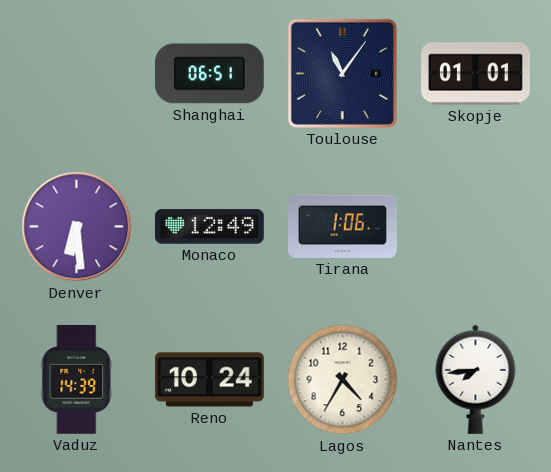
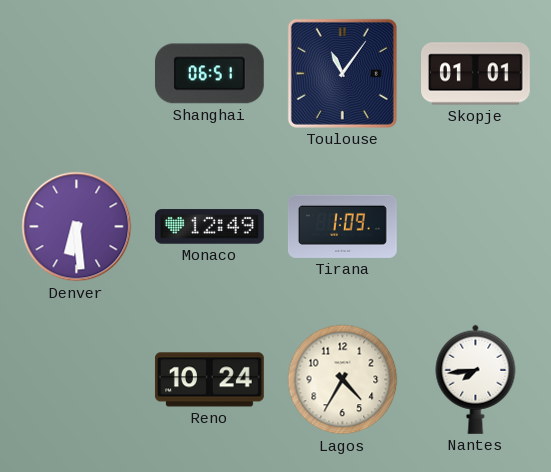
Tirana: 1:06 -> 1:09
Vaduz: 14:39 -> none
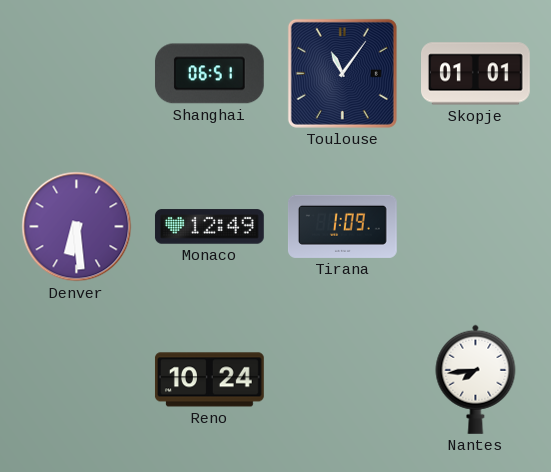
Lagos: 4:35 -> none
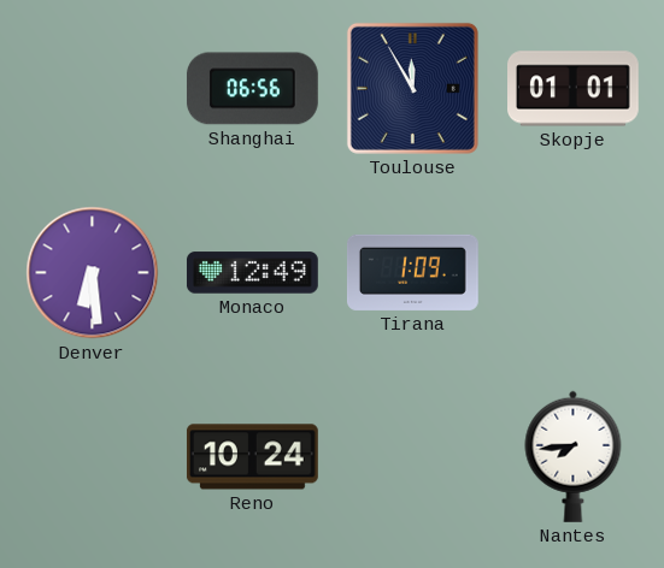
Shanghai: 06:51 -> 06:56
Toulouse: 11:06 -> 11:55
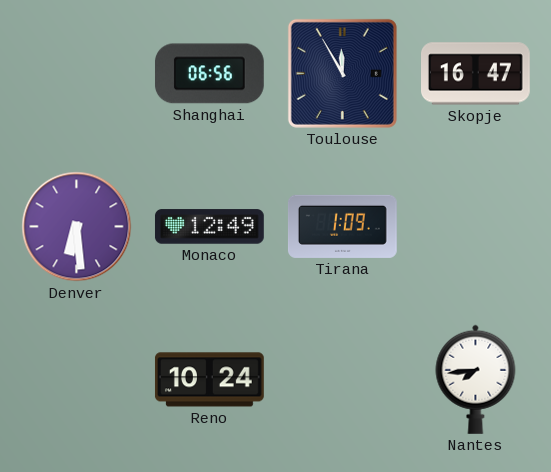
Skopje: 01:01 -> 16:47
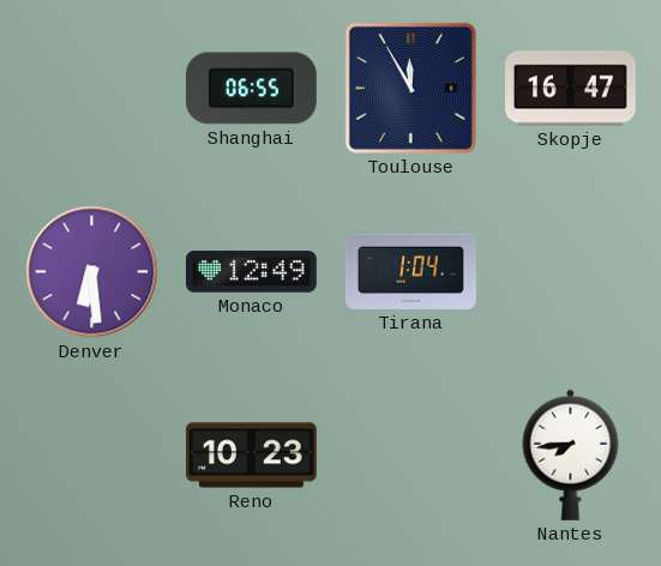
Shanghai: 06:56 -> 06:55
Tirana: 1:09 -> 1:04
Reno: 10:24 -> 10:23
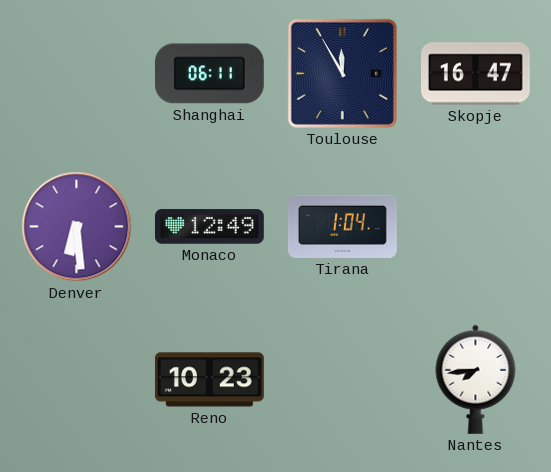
Shanghai: 06:55 -> 06:11
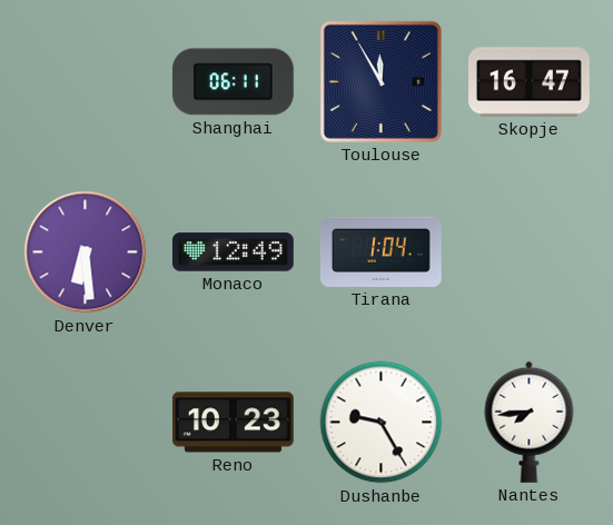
Dushanbe: none -> 9:25
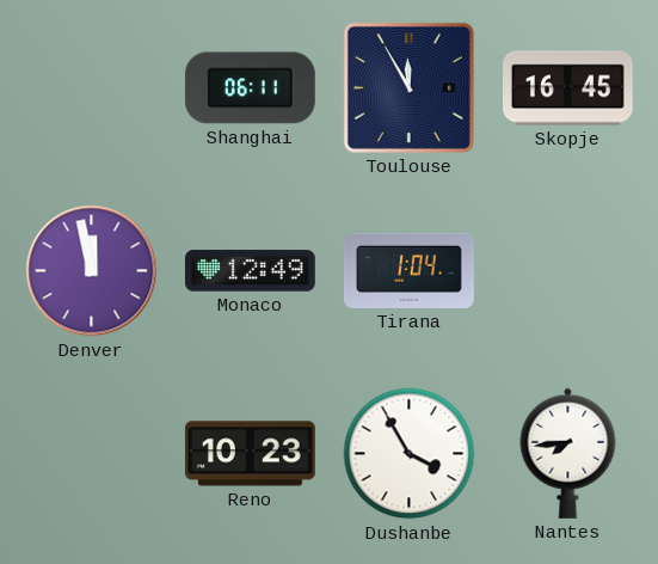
Skopje: 16:47 -> 16:45
Denver: 6:29 -> 11:58
Dushanbe: 9:25 -> 3:55
